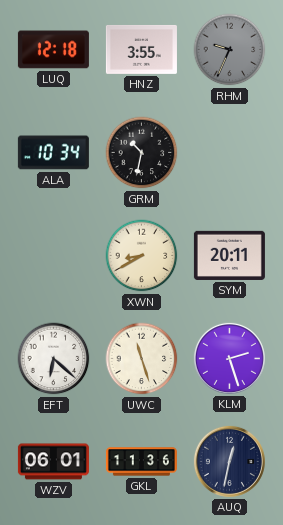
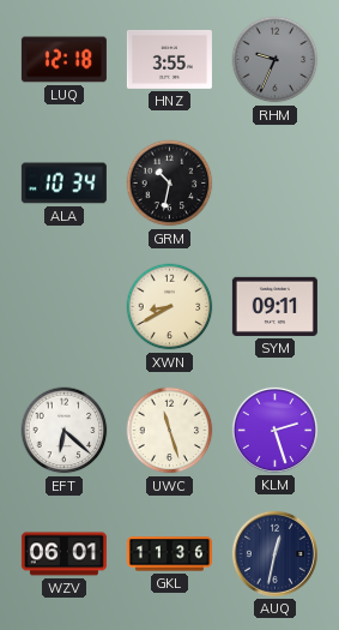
SYM: 20:11 -> 09:11
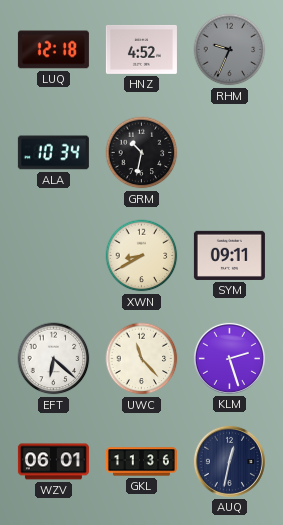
HNZ: 3:55 -> 4:52
UWC: 11:27 -> 11:23
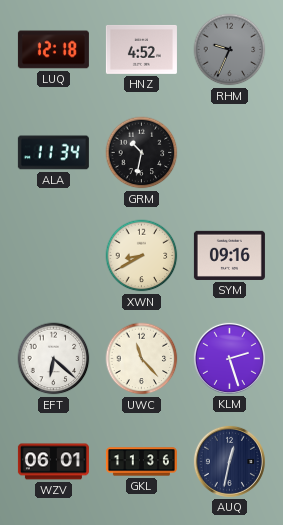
ALA: 10:34 -> 11:34
SYM: 09:11 -> 09:16
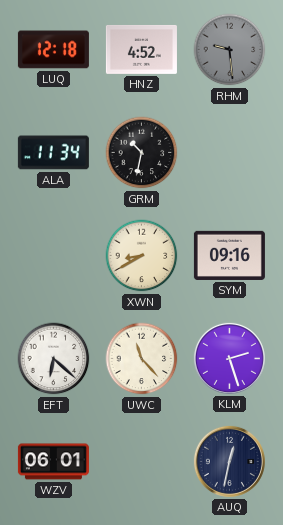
RHM: 9:34 -> 9:29
GKL: 11:36 -> none
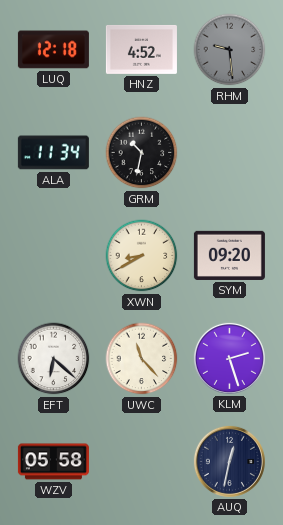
SYM: 09:16 -> 09:20
WZV: 06:01 -> 05:58
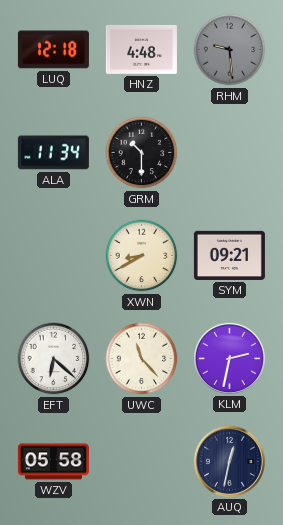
HNZ: 4:52 -> 4:48
GRM: 10:32 -> 10:30
SYM: 09:20 -> 09:21
KLM: 2:27 -> 2:32
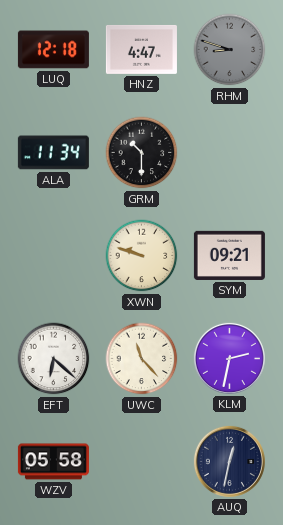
HNZ: 4:48 -> 4:47
RHM: 9:29 -> 8:48
XWN: 8:40 -> 9:48
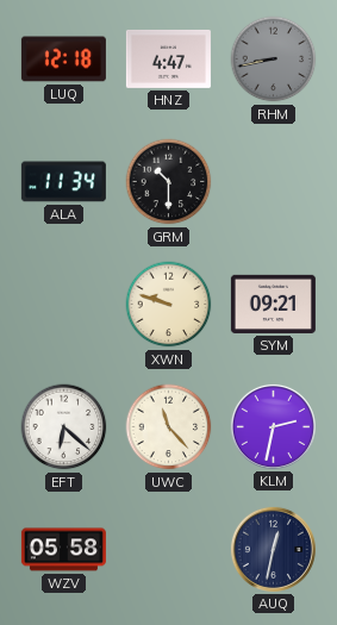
RHM: 8:48 -> 8:43
